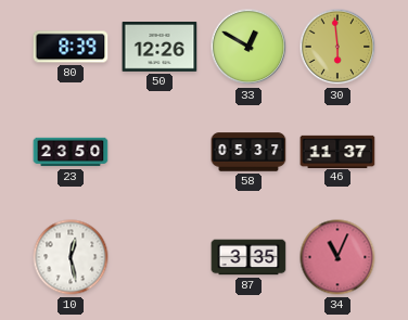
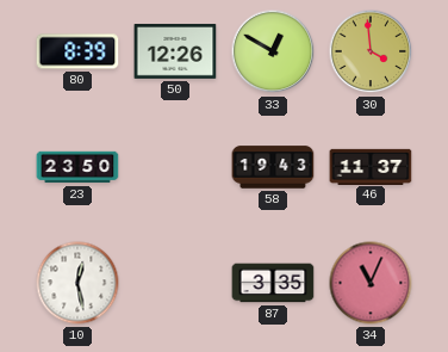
30: 5:59 -> 3:59
58: 05:37 -> 19:43
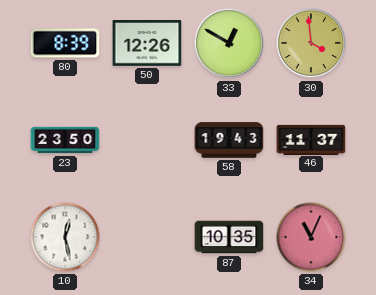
87: 3:35 -> 10:35
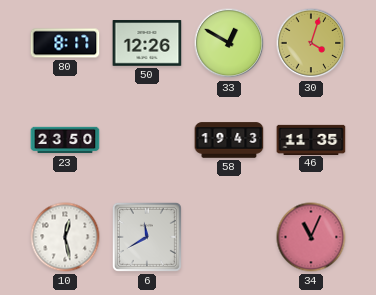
80: 8:39 -> 8:17
30: 3:59 -> 4:03
46: 11:37 -> 11:35
6: none -> 11:40
87: 10:35 -> none
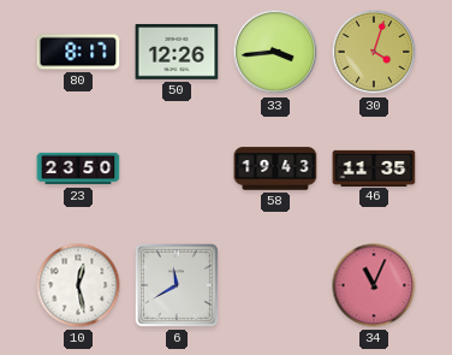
33: 12:50 -> 3:44
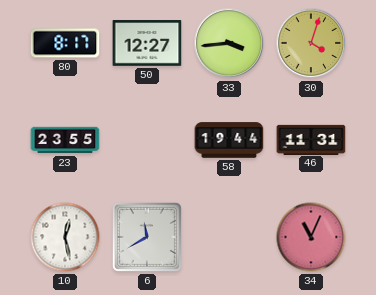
50: 12:26 -> 12:27
23: 23:50 -> 23:55
58: 19:43 -> 19:44
46: 11:35 -> 11:31
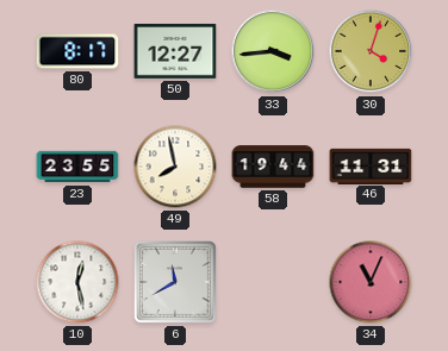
49: none -> 7:58
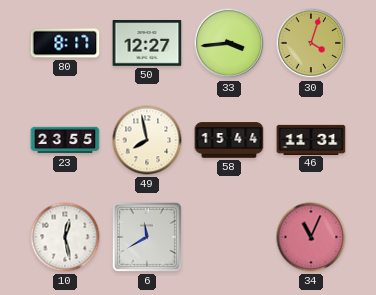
58: 19:44 -> 15:44
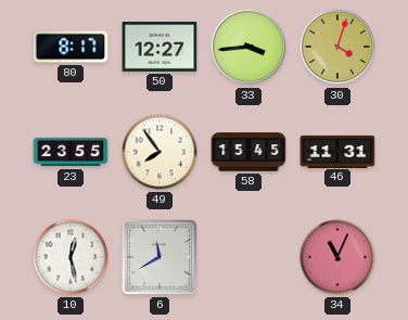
49: 7:58 -> 7:54
58: 15:44 -> 15:45
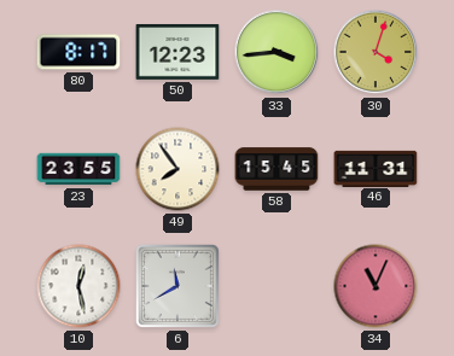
50: 12:27 -> 12:23
